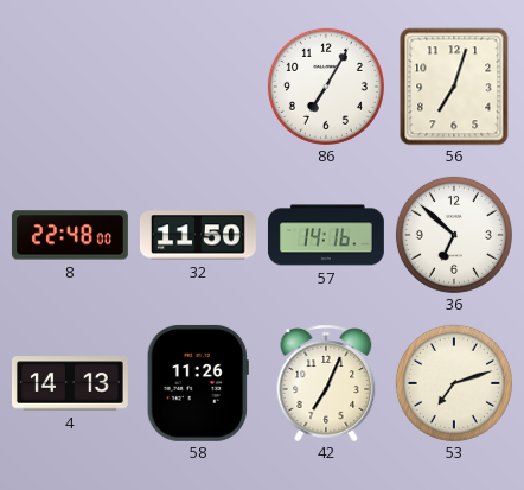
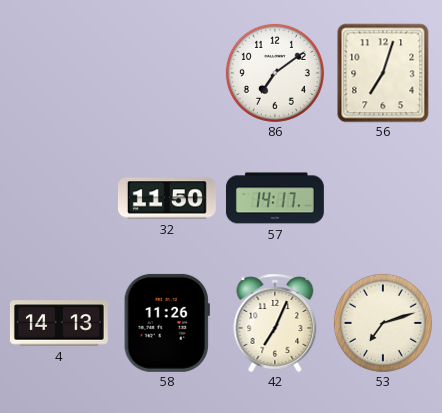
86: 7:05 -> 7:09
8: 22:48 -> none
57: 14:16 -> 14:17
36: 6:52 -> none
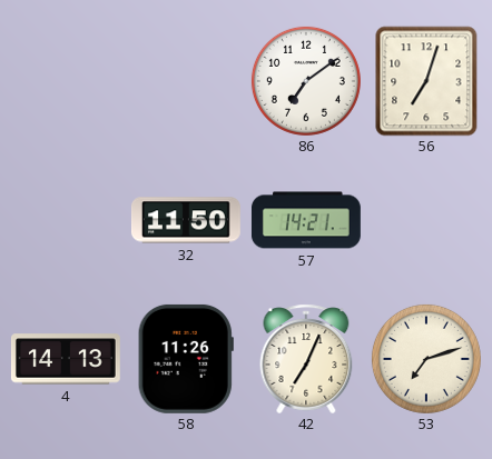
57: 14:17 -> 14:21
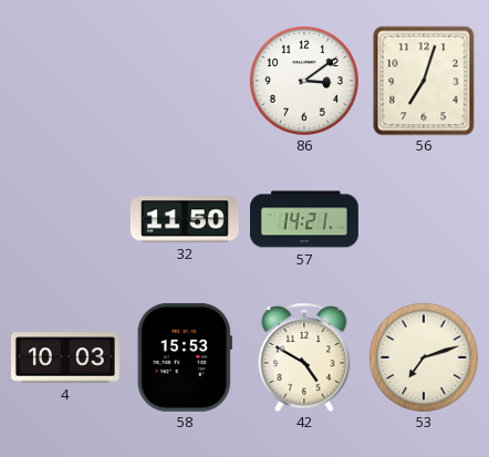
86: 7:09 -> 3:09
4: 14:13 -> 10:03
58: 11:26 -> 15:53
42: 7:04 -> 4:50
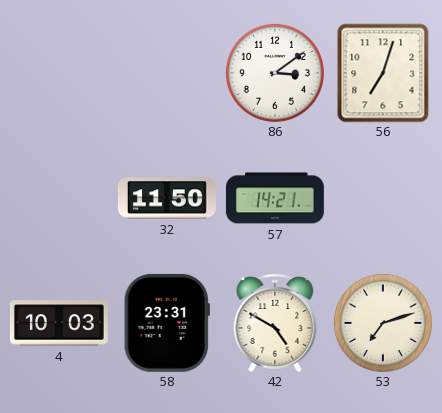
58: 15:53 -> 23:31
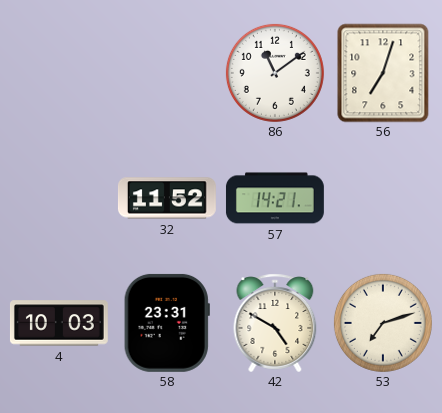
86: 3:09 -> 11:09
32: 11:50 -> 11:52
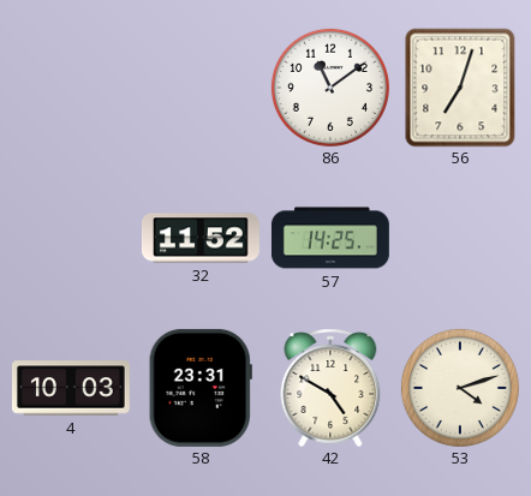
57: 14:21 -> 14:25
53: 7:12 -> 4:12
